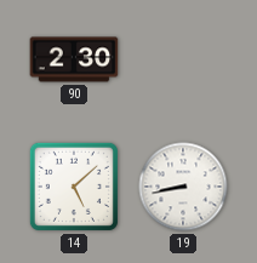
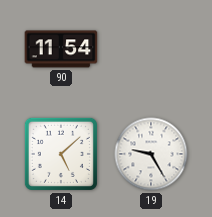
90: 2:30 -> 11:54
19: 8:43 -> 9:25
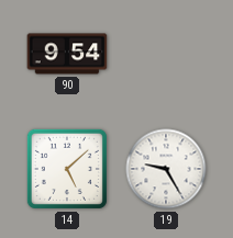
90: 11:54 -> 9:54
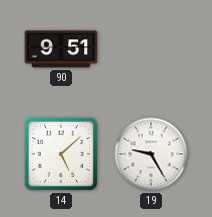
90: 9:54 -> 9:51
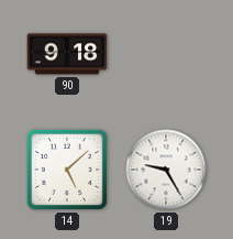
90: 9:51 -> 9:18
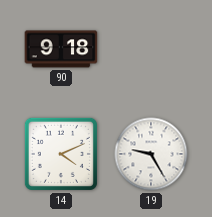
14: 5:08 -> 4:11
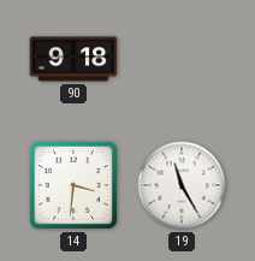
14: 4:11 -> 3:31
19: 9:25 -> 11:25
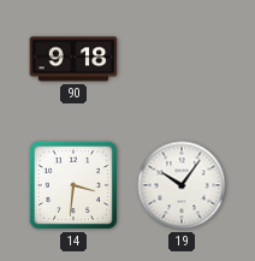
19: 11:25 -> 10:06
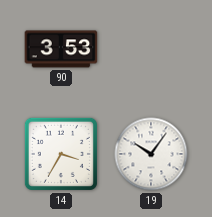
90: 9:18 -> 3:53
14: 3:31 -> 3:35
